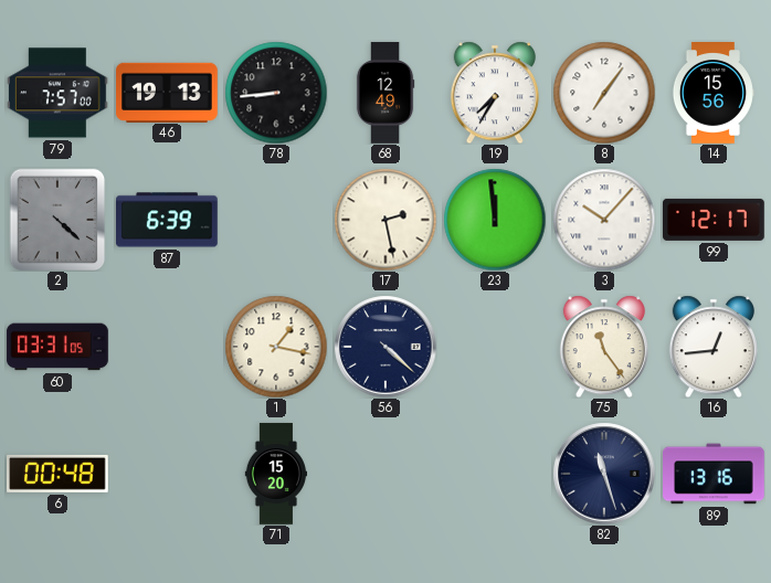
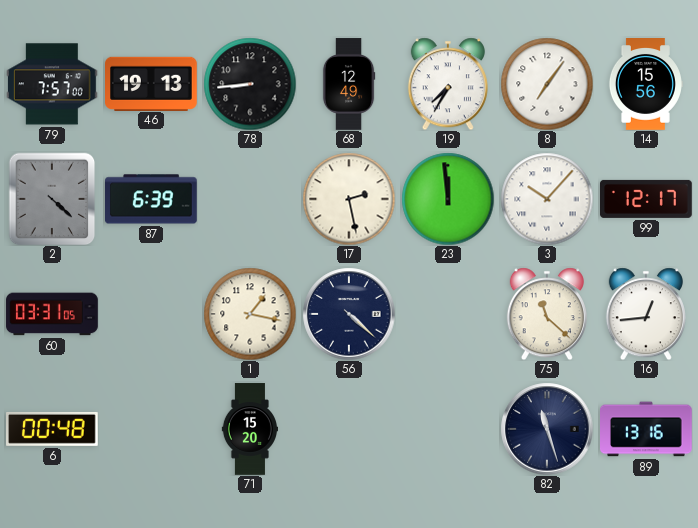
75: 11:24 -> 11:22
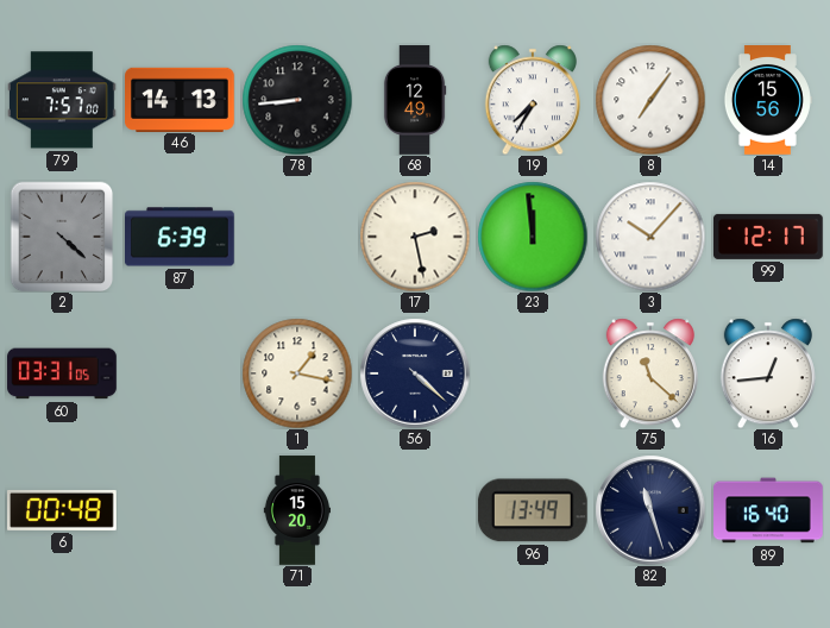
46: 19:13 -> 14:13
96: none -> 13:49
89: 13:16 -> 16:40
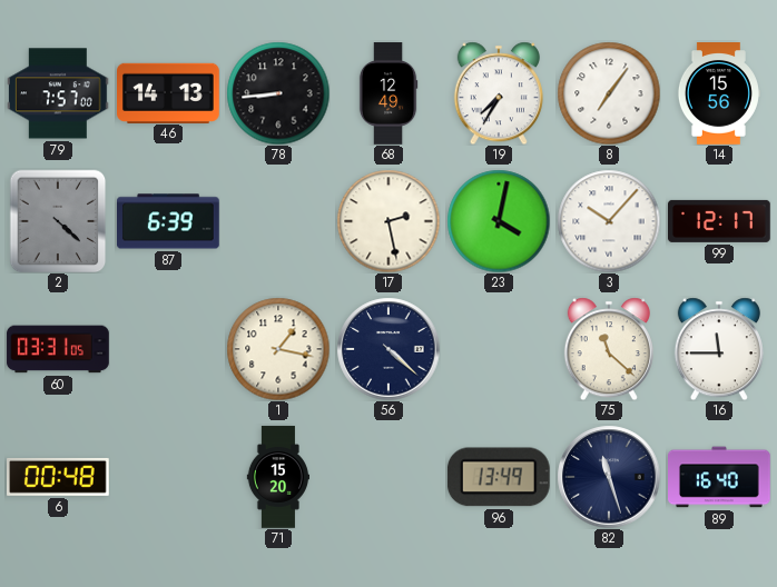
23: 11:59 -> 4:02
16: 12:44 -> 11:45
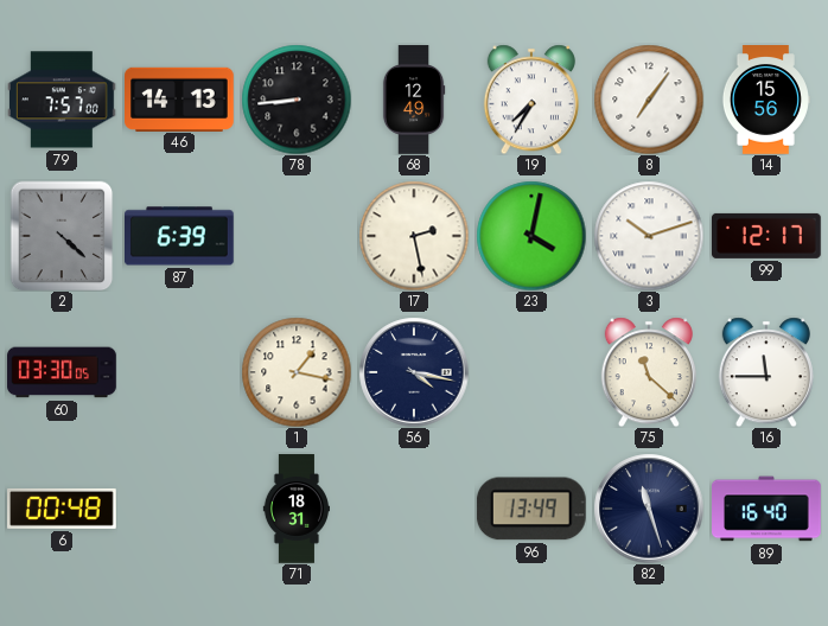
3: 10:07 -> 10:12
60: 03:31 -> 03:30
56: 4:22 -> 4:17
71: 15:20 -> 18:31
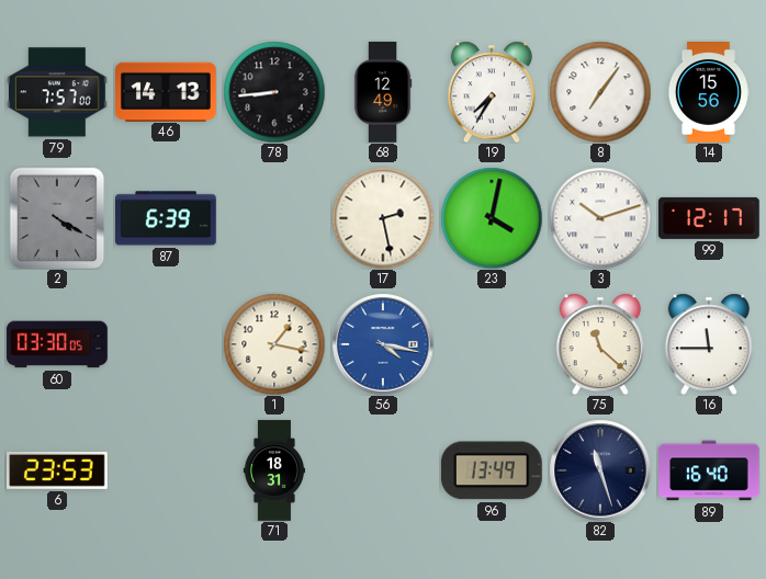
2: 4:22 -> 4:20
56 dial: navy -> blue
6: 00:48 -> 23:53
